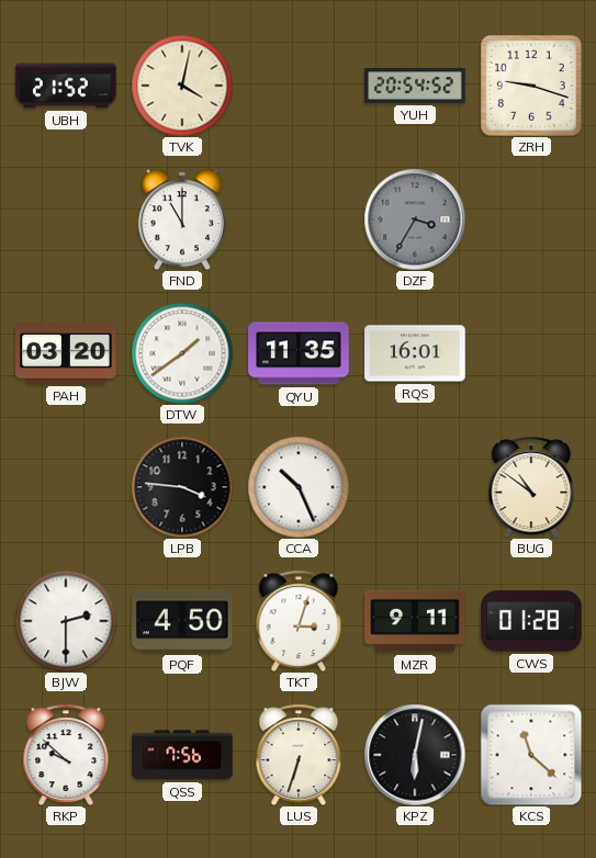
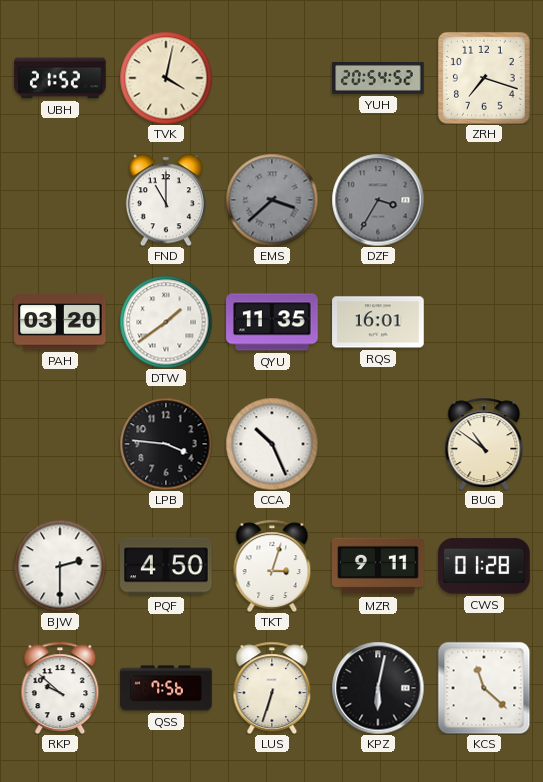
ZRH: 9:18 -> 7:18
EMS: none -> 3:38
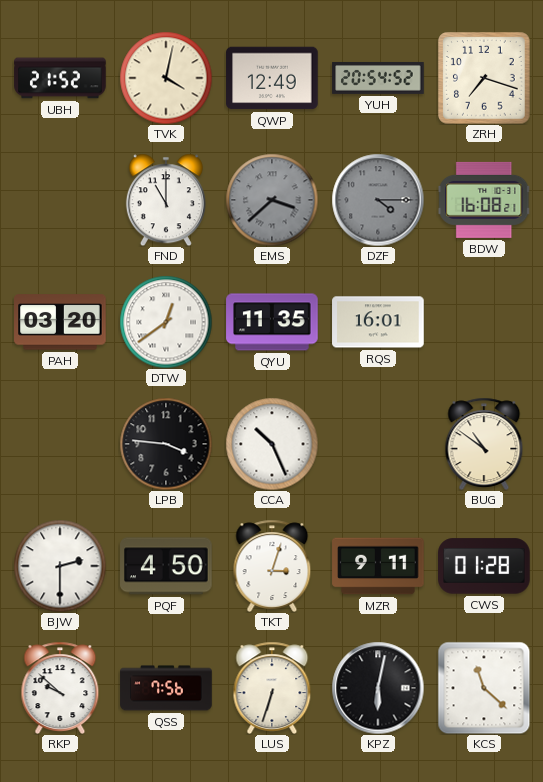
QWP: none -> 12:49
DZF: 3:35 -> 4:15
BDW: none -> 16:08
DTW: 1:39 -> 12:39
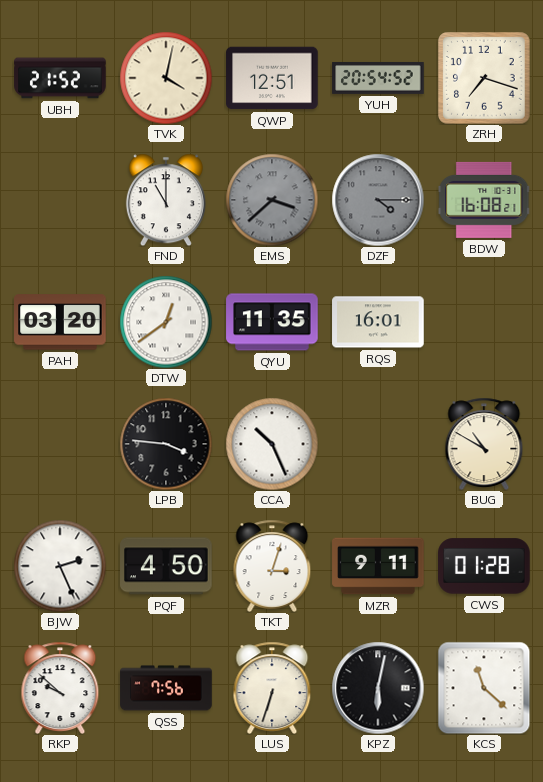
QWP: 12:49 -> 12:51
BUG: 10:51 -> 10:50
BJW: 2:30 -> 2:26
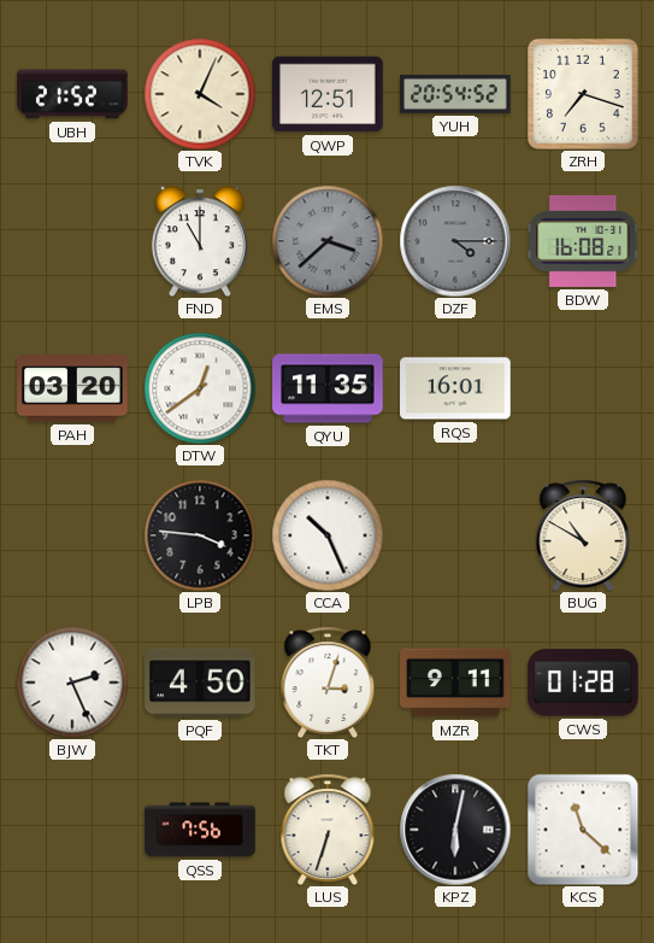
TVK: 4:02 -> 4:04
RKP: 9:52 -> none
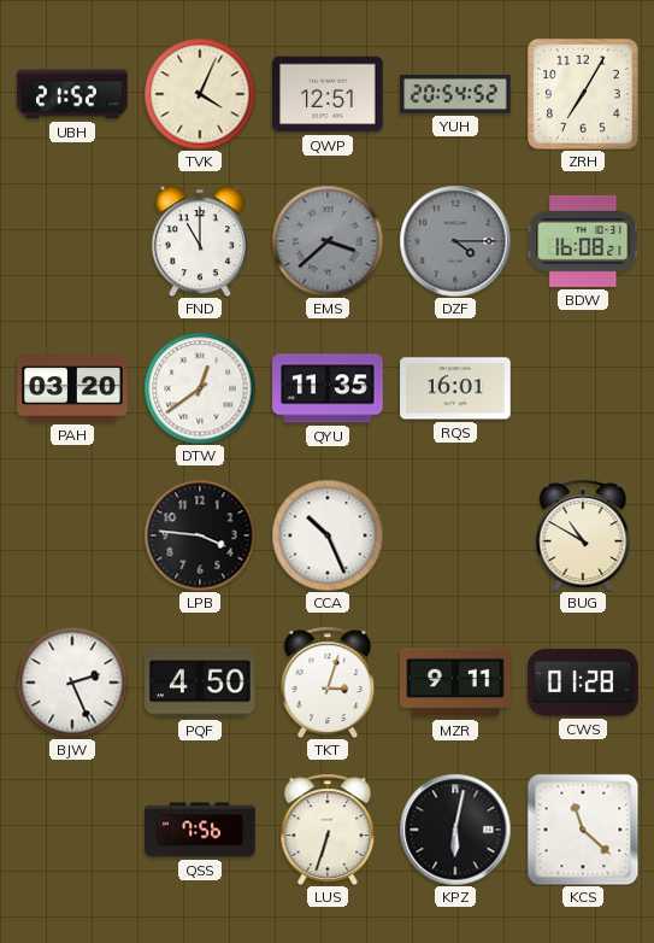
ZRH: 7:18 -> 7:05
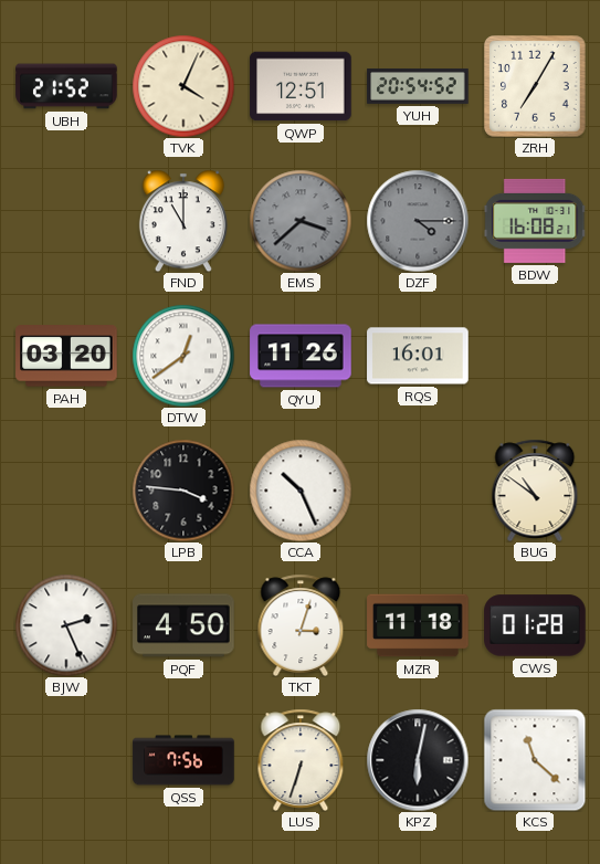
QYU: 11:35 -> 11:26
BUG: 10:50 -> 10:51
MZR: 9:11 -> 11:18
